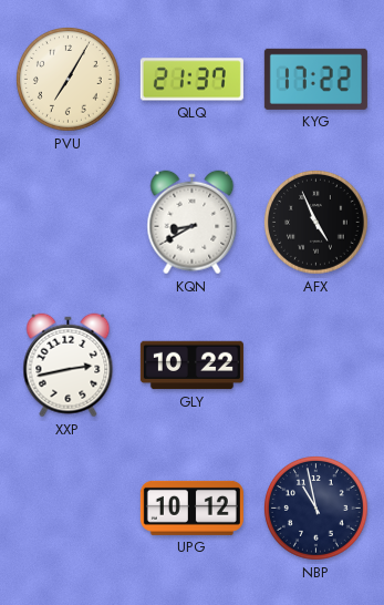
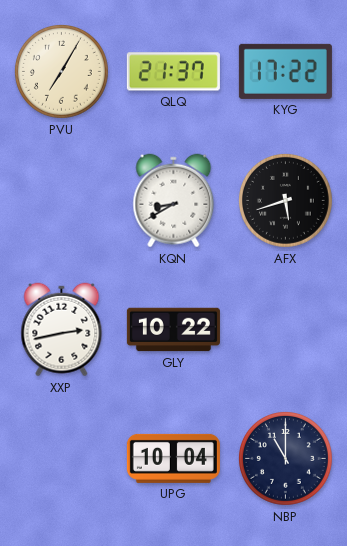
AFX: 4:56 -> 5:42
UPG: 10:12 -> 10:04
NBP: 10:58 -> 11:00
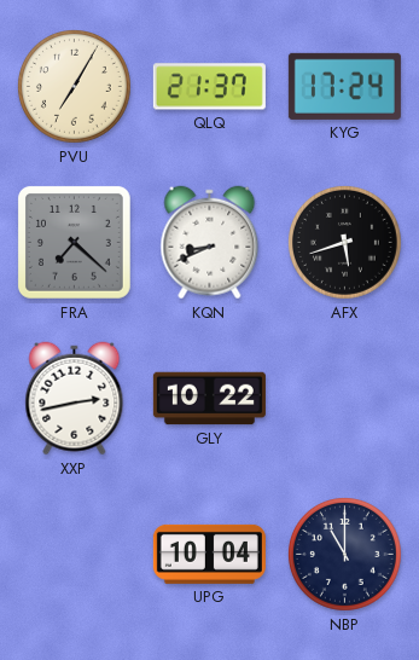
KYG: 17:22 -> 17:24
FRA: none -> 7:22
KQN: 8:40 -> 8:41
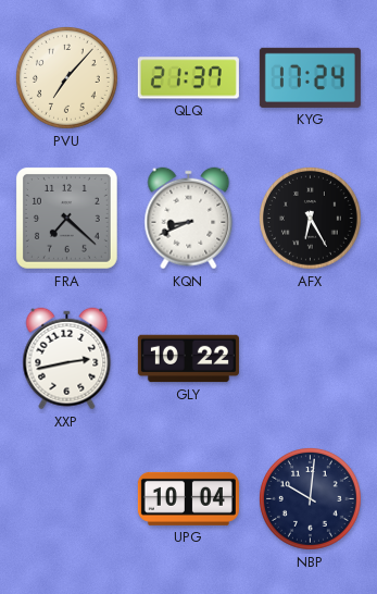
PVU: 7:05 -> 7:07
AFX: 5:42 -> 6:25
NBP: 11:00 -> 10:01
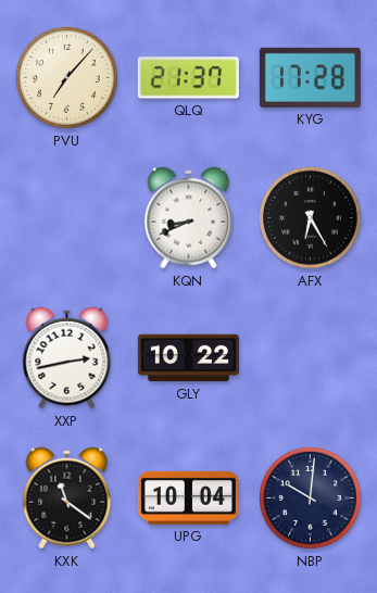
KYG: 17:24 -> 17:28
FRA: 7:22 -> none
KXK: none -> 11:21
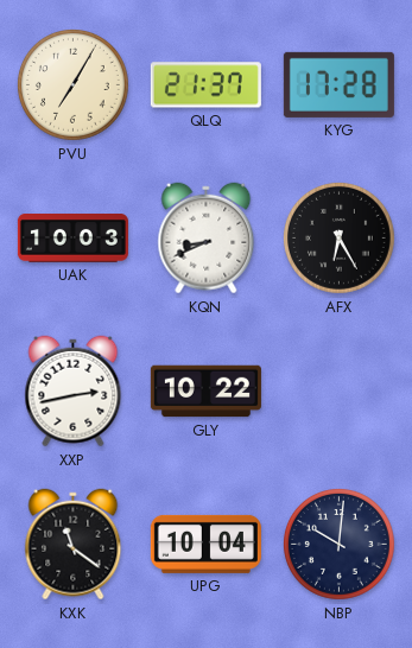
PVU: 7:07 -> 7:05
UAK: none -> 10:03
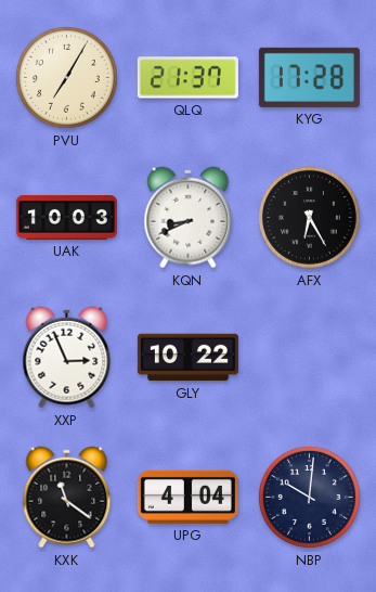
XXP: 2:43 -> 2:56
UPG: 10:04 -> 4:04
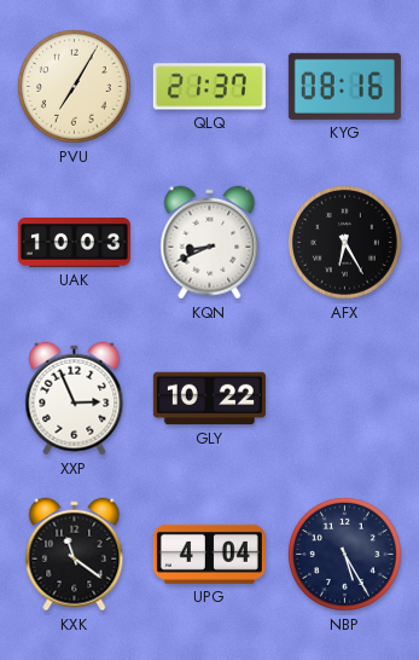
KYG: 17:28 -> 08:16
NBP: 10:01 -> 5:25
